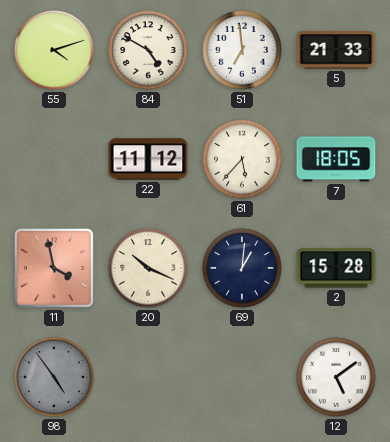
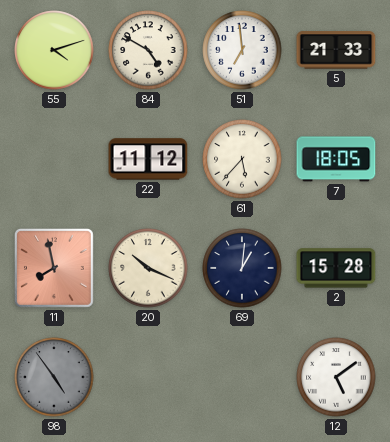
11: 3:58 -> 7:58
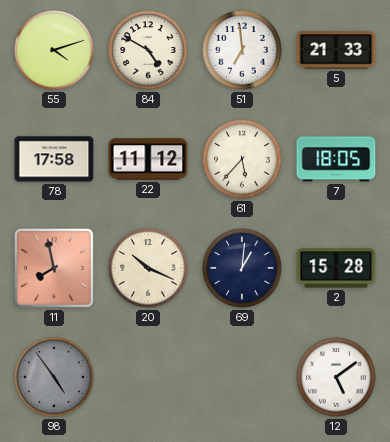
78: none -> 17:58
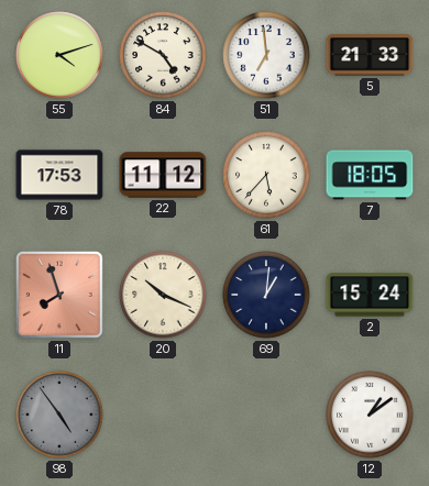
78: 17:58 -> 17:53
11: 7:58 -> 7:57
2: 15:28 -> 15:24
12: 5:09 -> 1:09
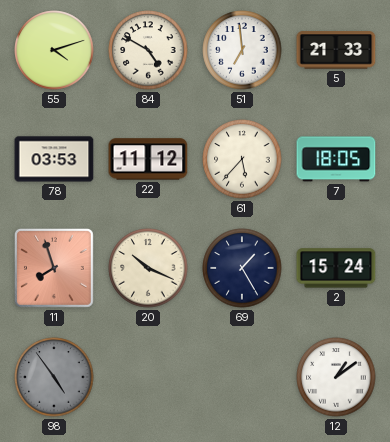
78: 17:53 -> 03:53
69: 1:01 -> 1:25
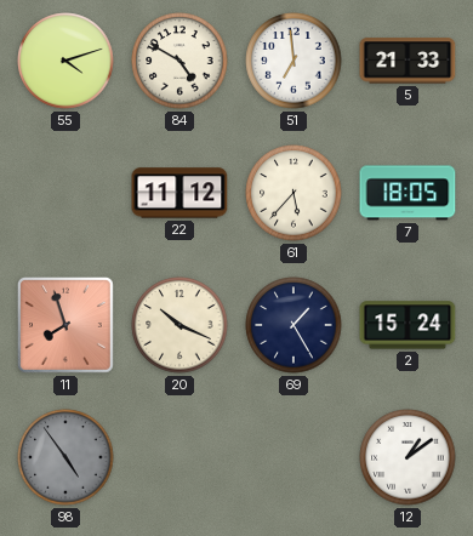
78: 03:53 -> none
